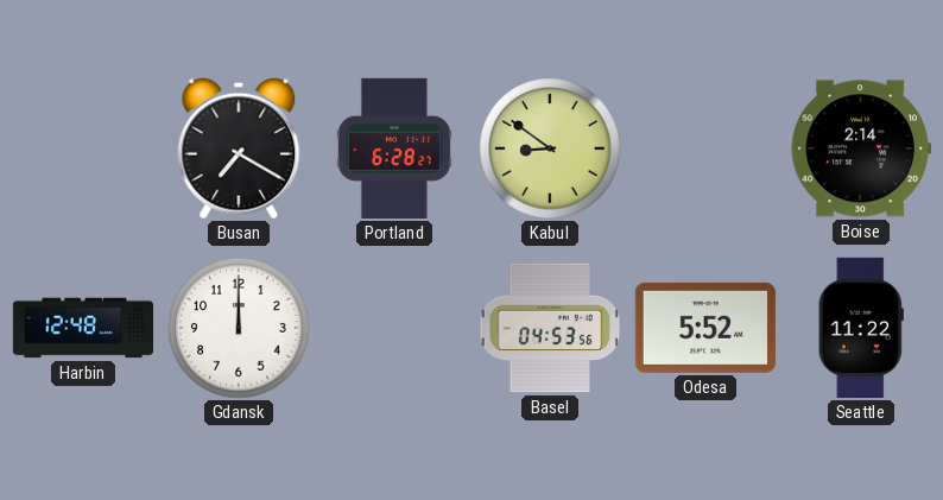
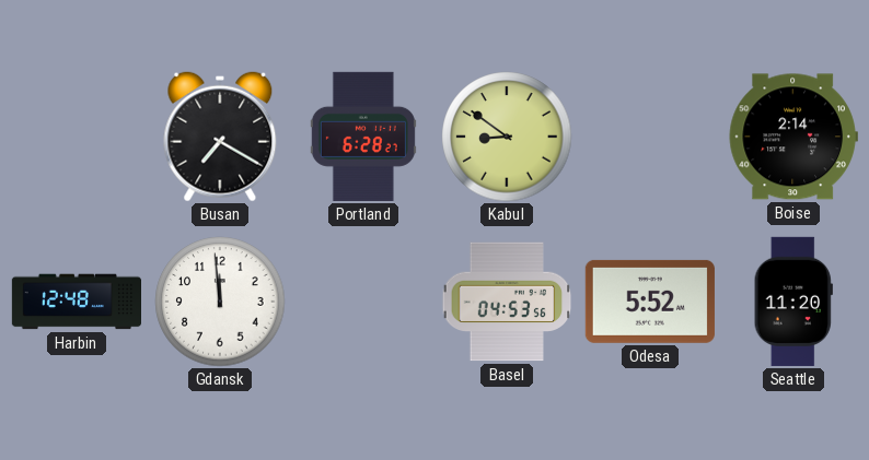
Gdansk: 12:00 -> 11:59
Seattle: 11:22 -> 11:20
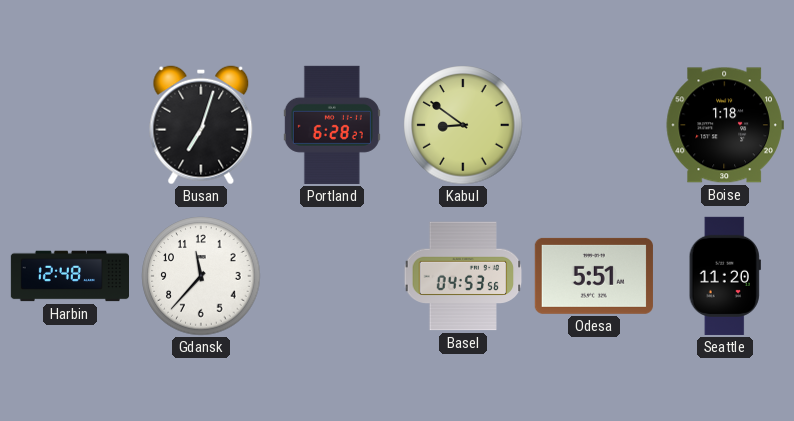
Busan: 7:20 -> 7:03
Boise: 2:14 -> 1:18
Gdansk: 11:59 -> 11:37
Odesa: 5:52 -> 5:51
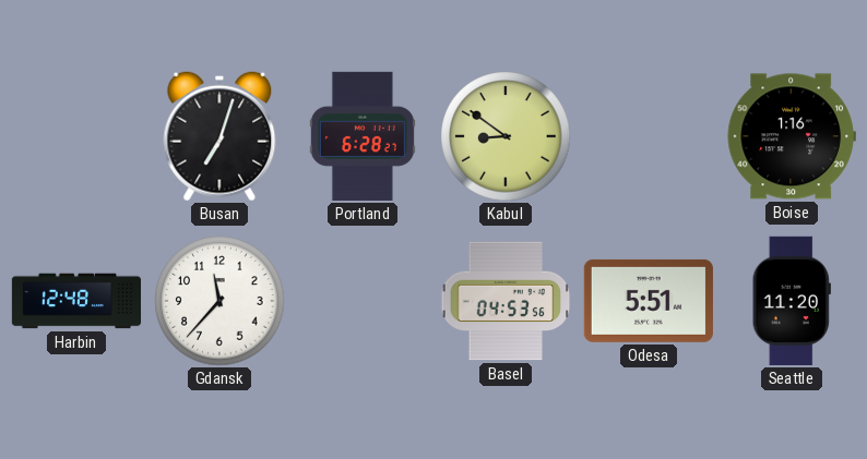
Boise: 1:18 -> 1:16
